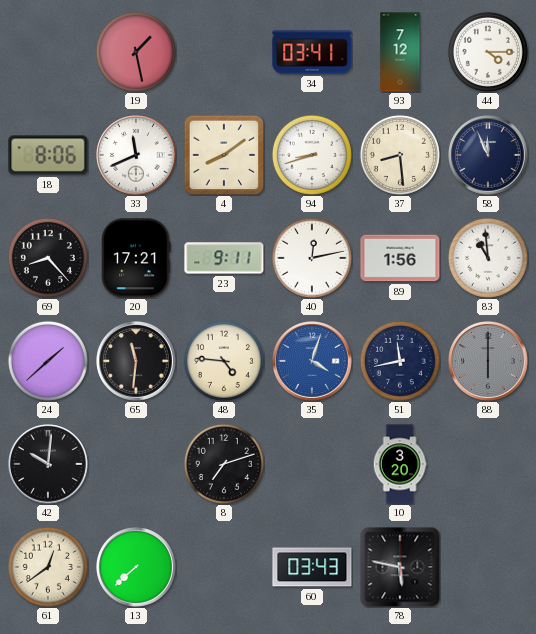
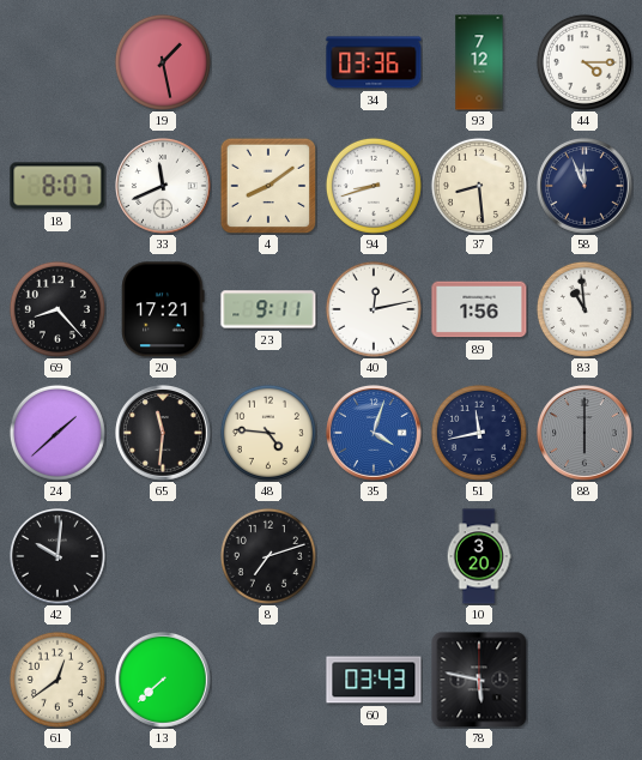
34: 03:41 -> 03:36
18: 8:06 -> 8:07
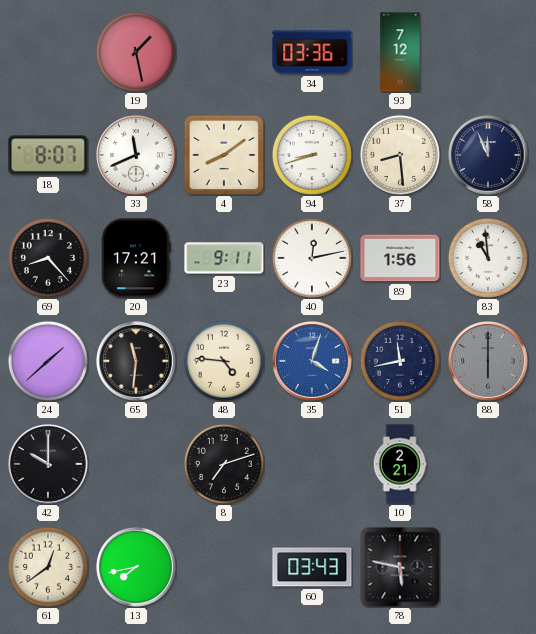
44: 4:15 -> none
42: 10:01 -> 10:00
10: 3:20 -> 2:21
13: 7:38 -> 7:43
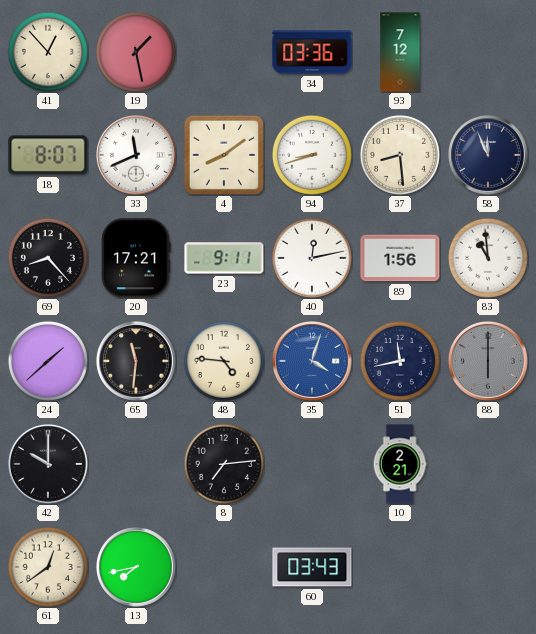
41: none -> 12:53
8: 7:12 -> 7:14
78: 5:47 -> none
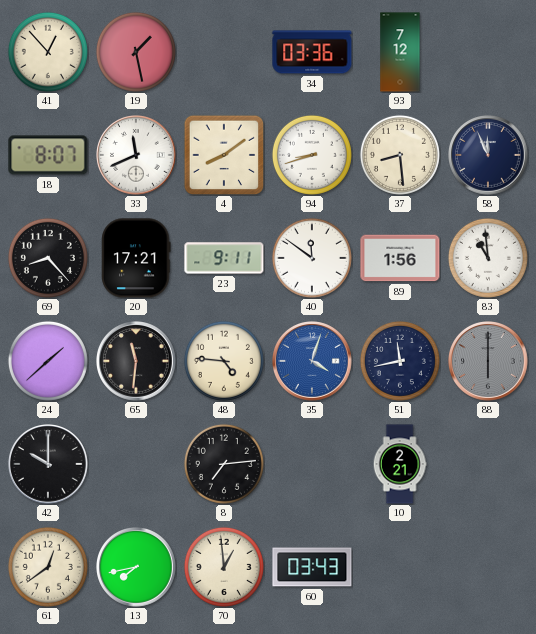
40: 12:13 -> 11:51
70: none -> 12:59
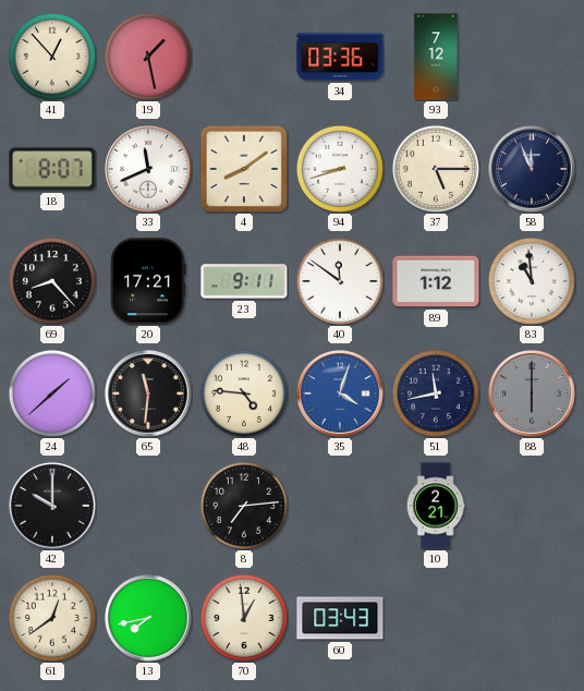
37: 8:29 -> 5:15
89: 1:56 -> 1:12
